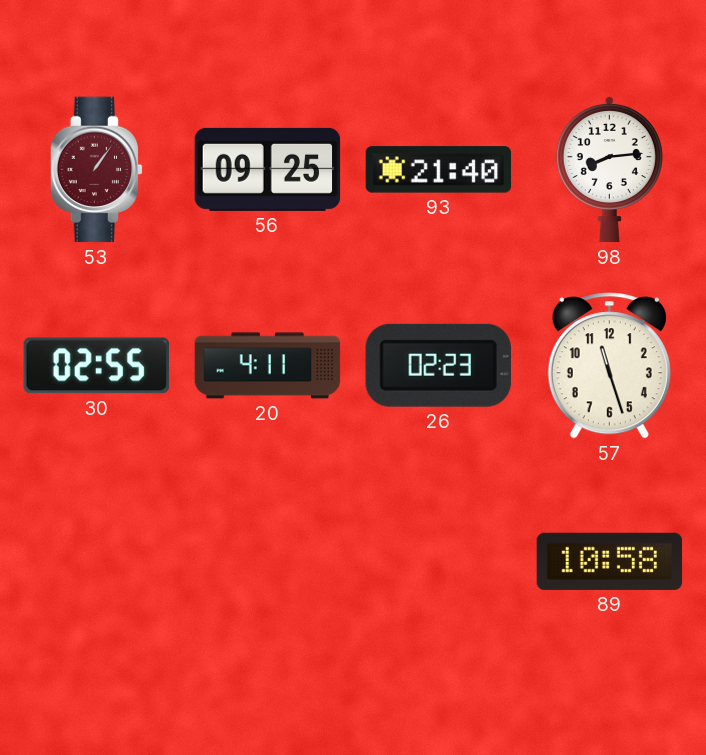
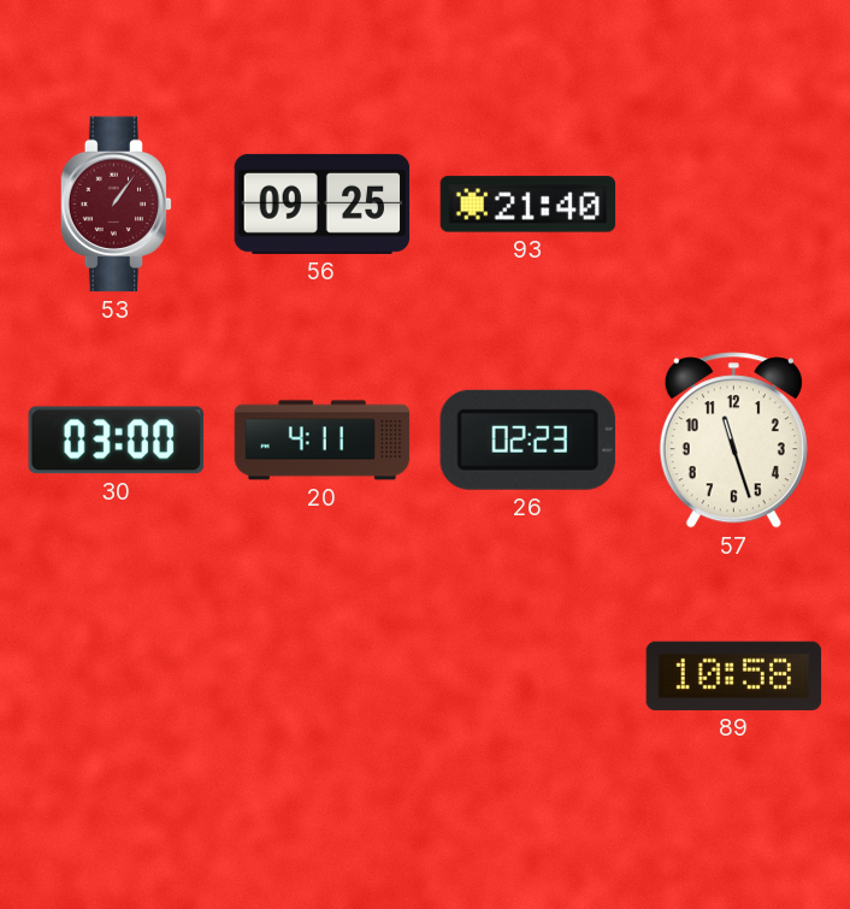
98: 8:14 -> none
30: 02:55 -> 03:00
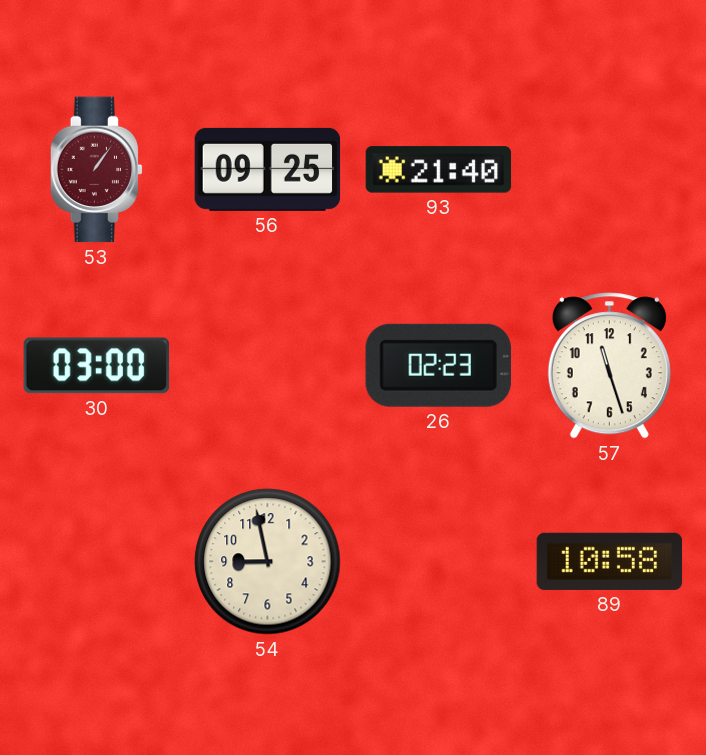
20: 4:11 -> none
54: none -> 8:58
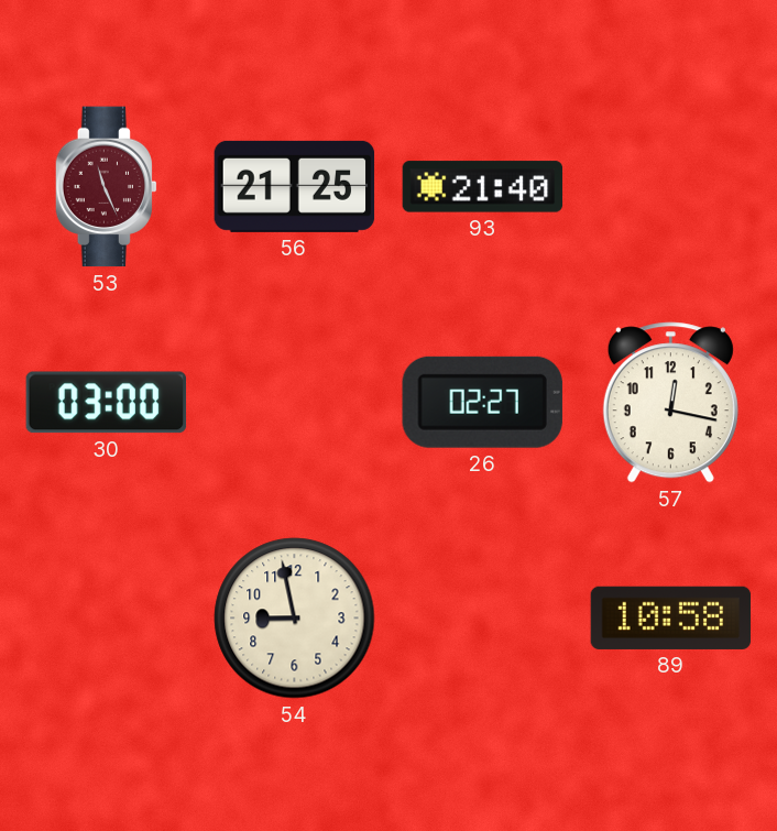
53: 1:06 -> 11:26
56: 09:25 -> 21:25
26: 02:23 -> 02:27
57: 11:27 -> 12:17
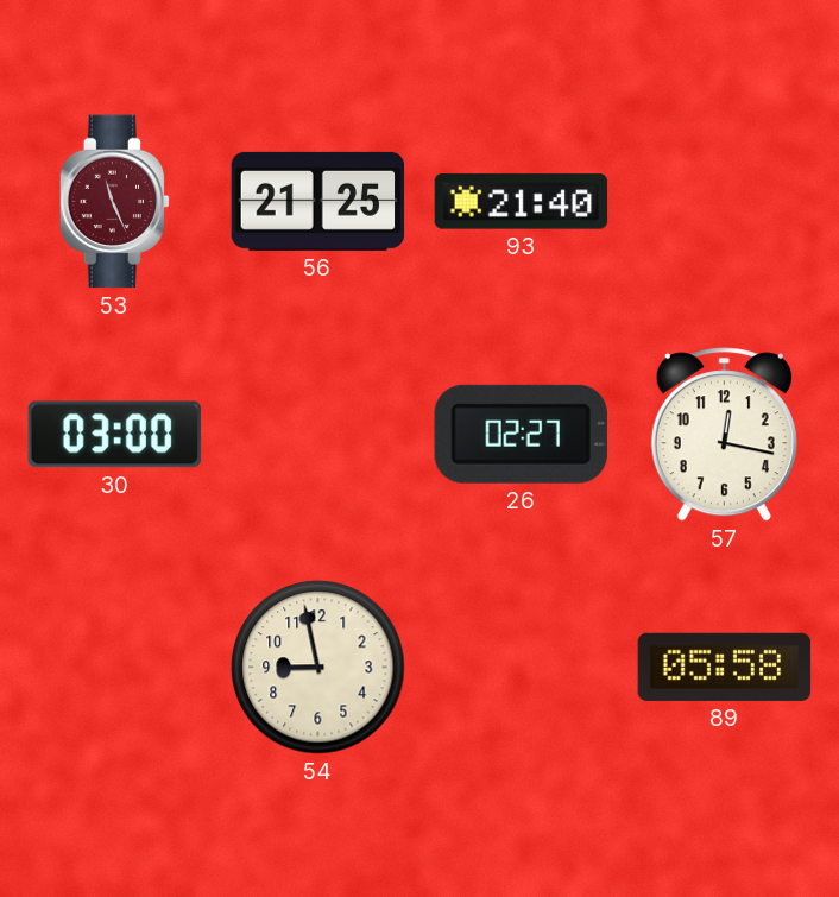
89: 10:58 -> 05:58
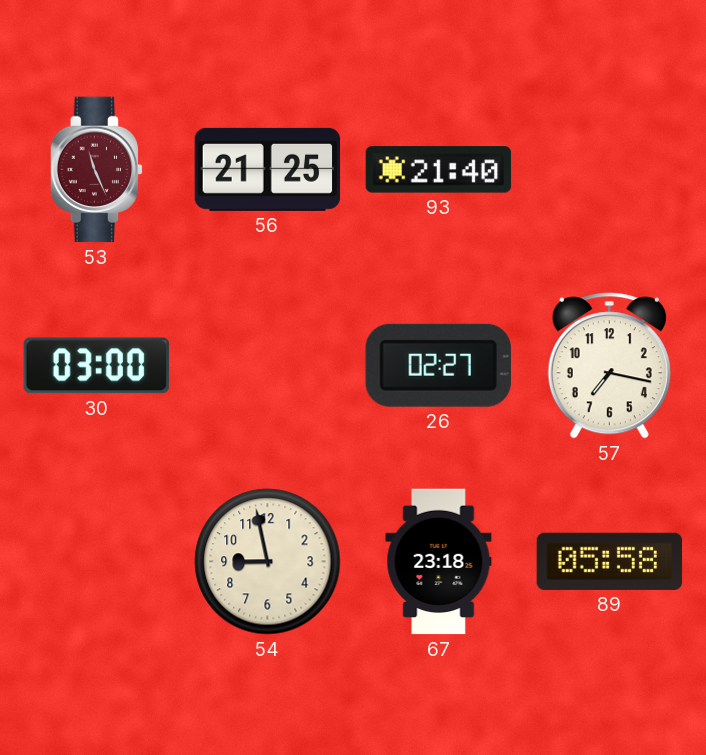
57: 12:17 -> 7:17
67: none -> 23:18
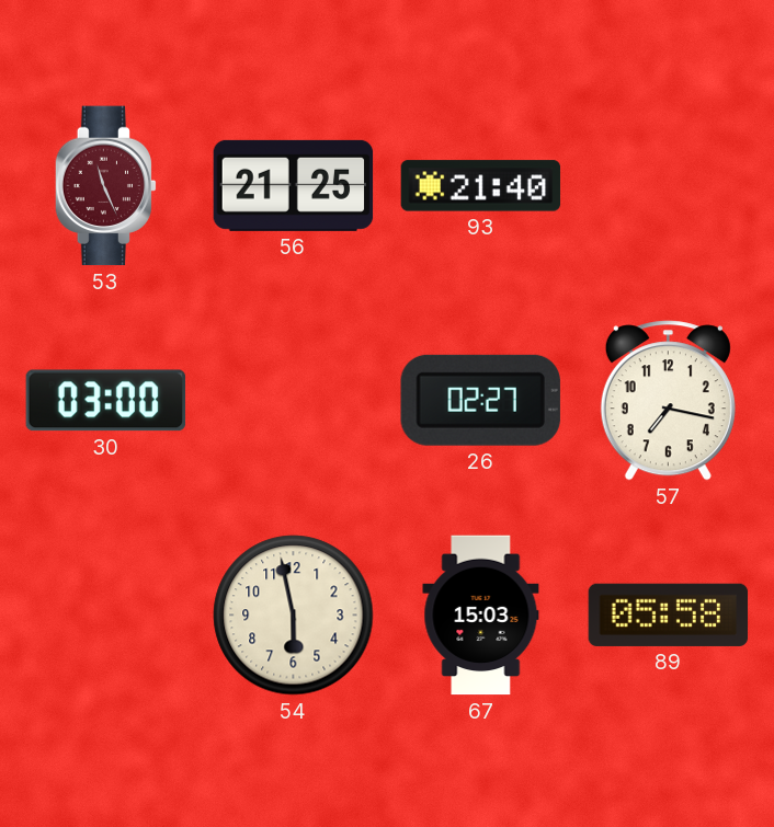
54: 8:58 -> 5:58
67: 23:18 -> 15:03
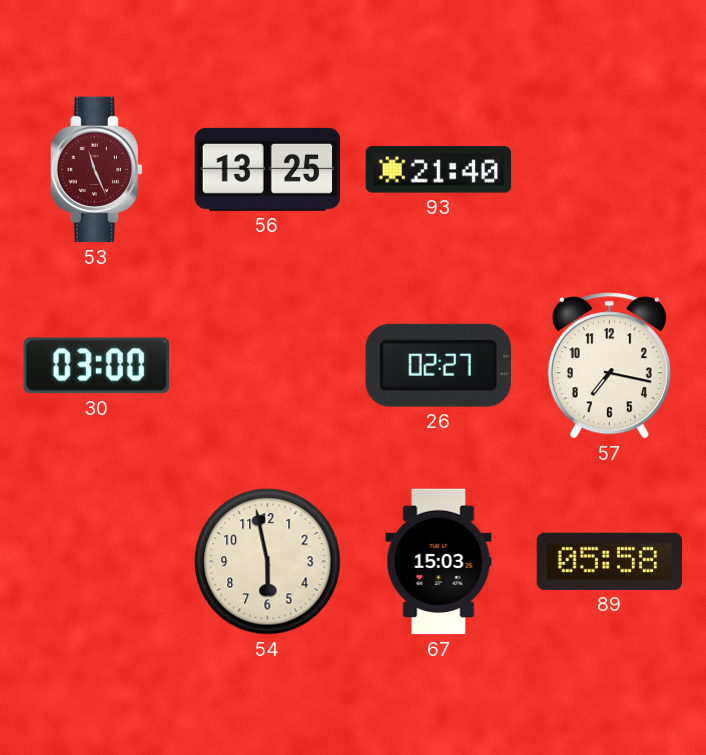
56: 21:25 -> 13:25
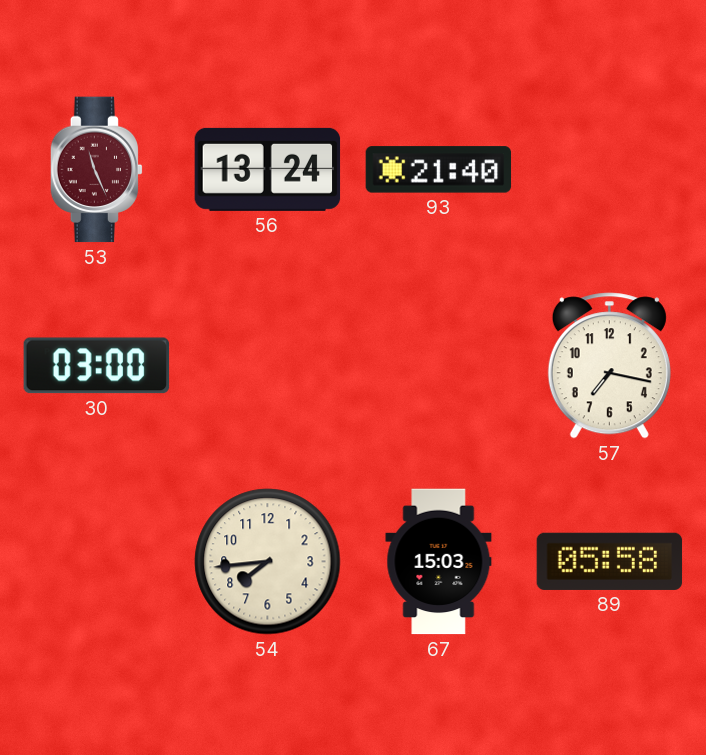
56: 13:25 -> 13:24
26: 02:27 -> none
54: 5:58 -> 7:44
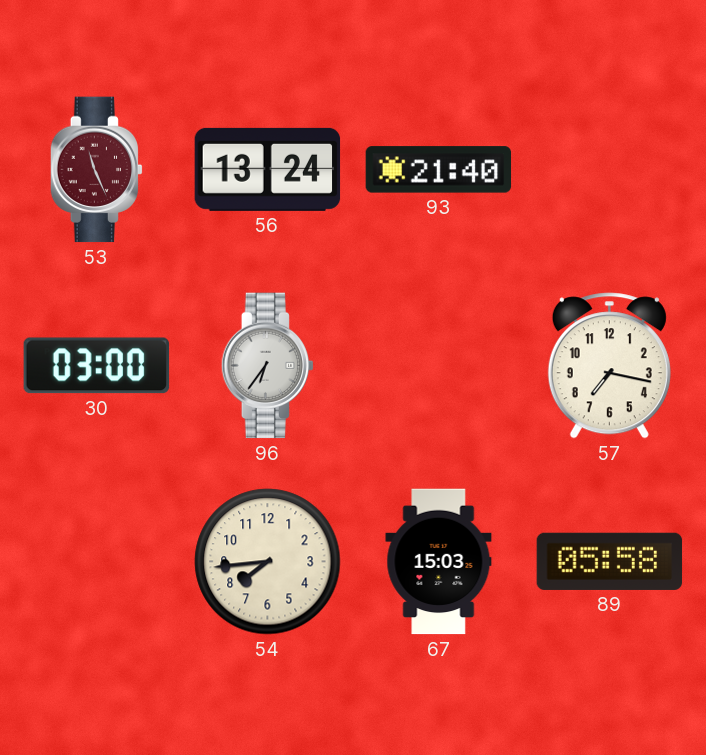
96: none -> 6:36
